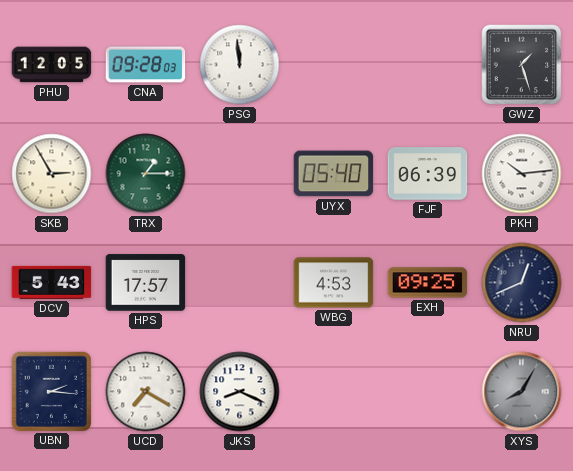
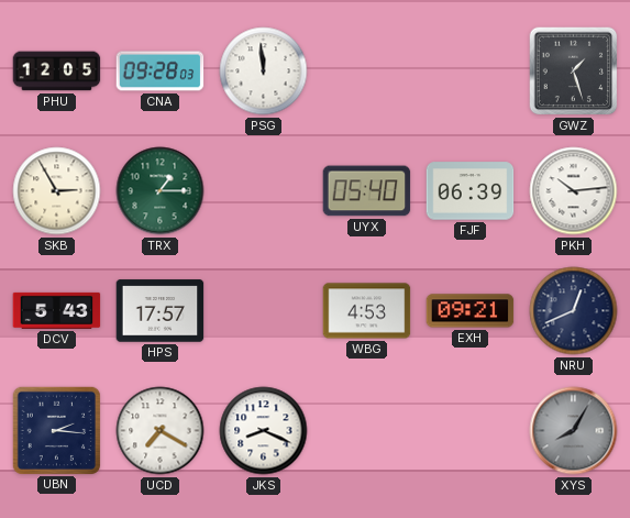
EXH: 09:25 -> 09:21
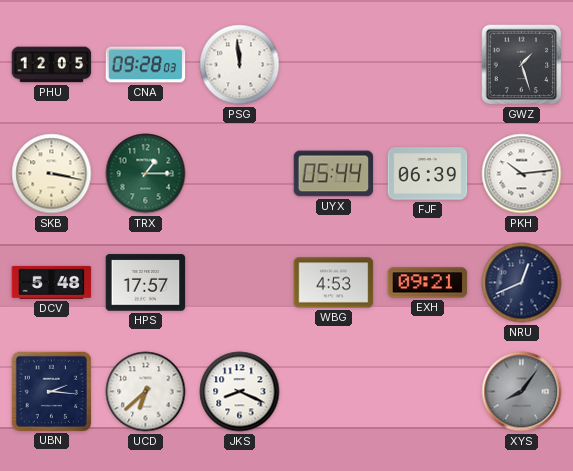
SKB: 2:55 -> 3:17
UYX: 05:40 -> 05:44
DCV: 5:43 -> 5:48
UCD: 7:20 -> 6:38
XYS: 8:05 -> 8:06
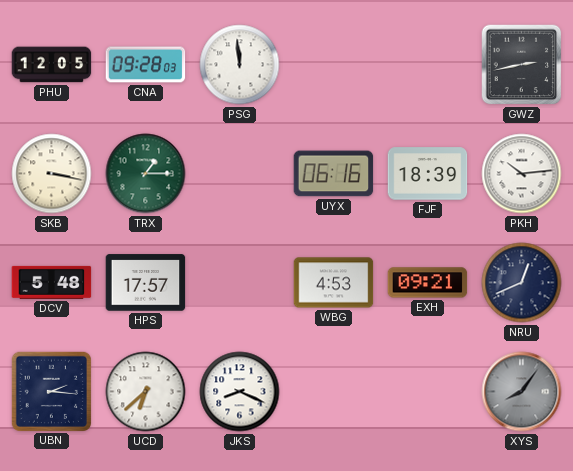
GWZ: 1:27 -> 2:43
UYX: 05:44 -> 06:16
FJF: 06:39 -> 18:39
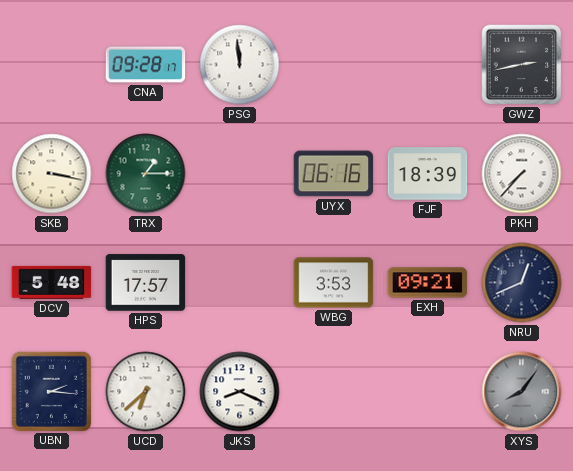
PHU: 12:05 -> none
CNA: 09:28:03 -> 09:28:17
PKH: 10:14 -> 7:37
WBG: 4:53 -> 3:53
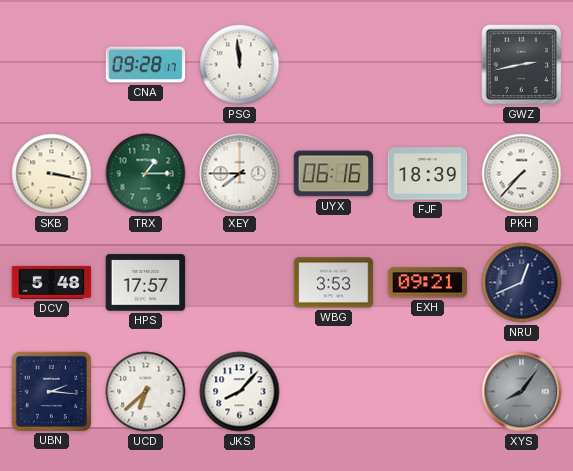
XEY: none -> 7:45
JKS: 8:19 -> 8:07
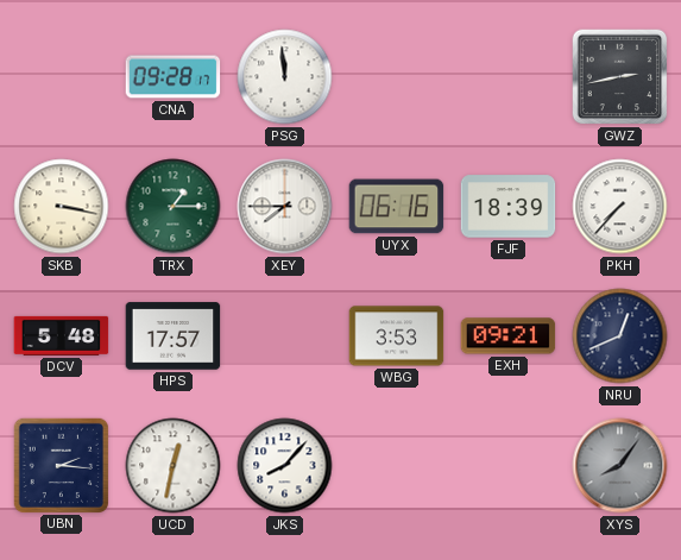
UCD: 6:38 -> 12:32
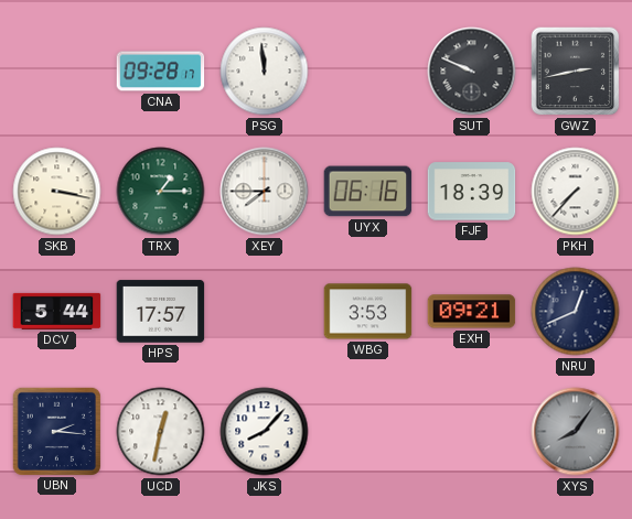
SUT: none -> 9:49
DCV: 5:48 -> 5:44
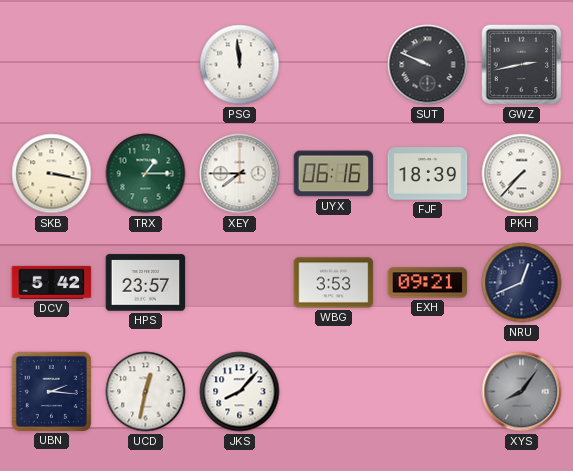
CNA: 09:28 -> none
DCV: 5:44 -> 5:42
HPS: 17:57 -> 23:57
